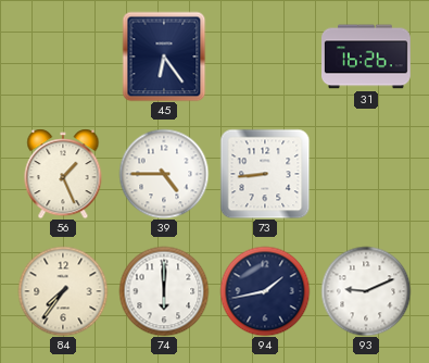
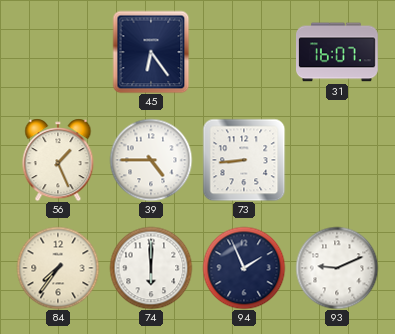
31: 16:26 -> 16:07
94: 1:43 -> 1:56
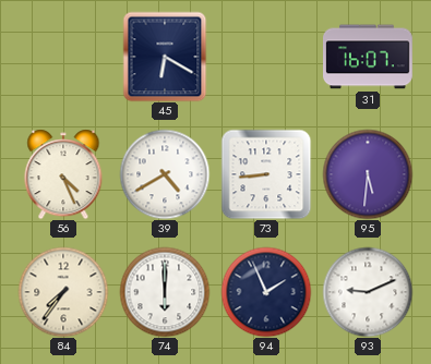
45: 6:24 -> 6:20
56: 1:26 -> 4:26
39: 4:45 -> 4:40
95: none -> 5:31
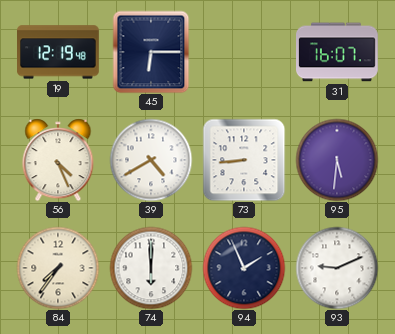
19: none -> 12:19
45: 6:20 -> 6:15
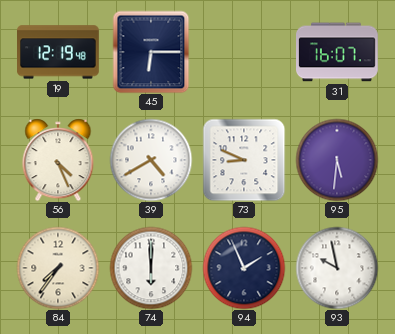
73: 8:44 -> 8:49
93: 9:11 -> 9:58
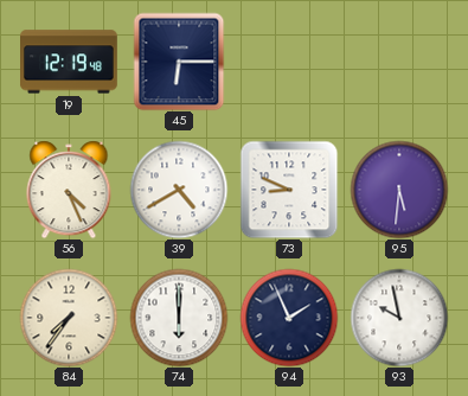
31: 16:07 -> none
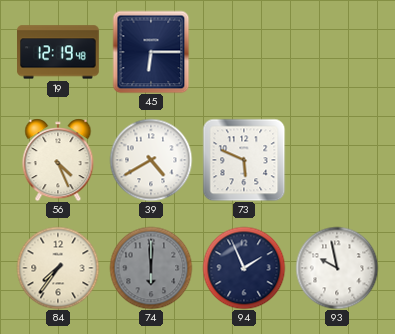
73: 8:49 -> 5:49
95: 5:31 -> none
74 dial: white -> grey
